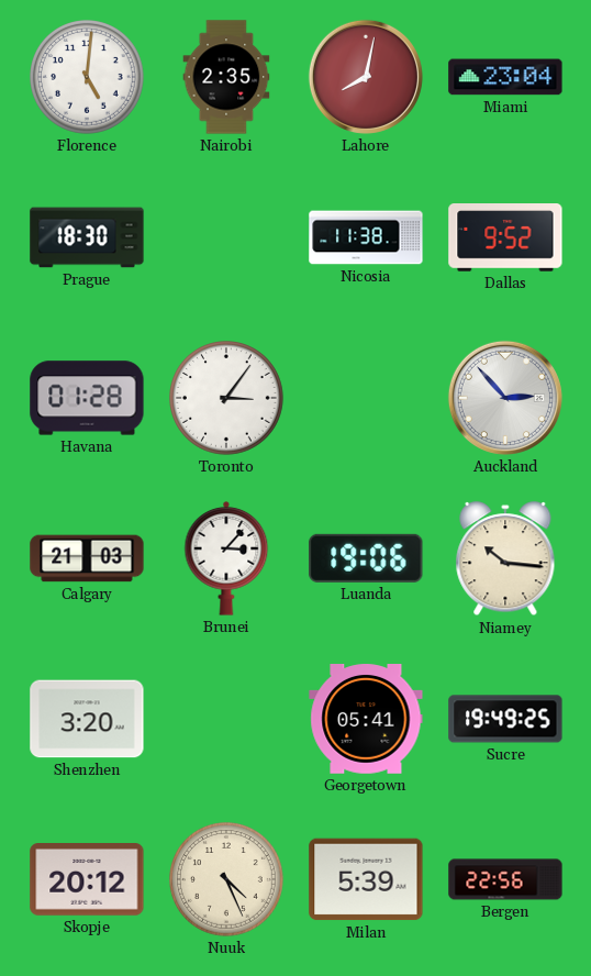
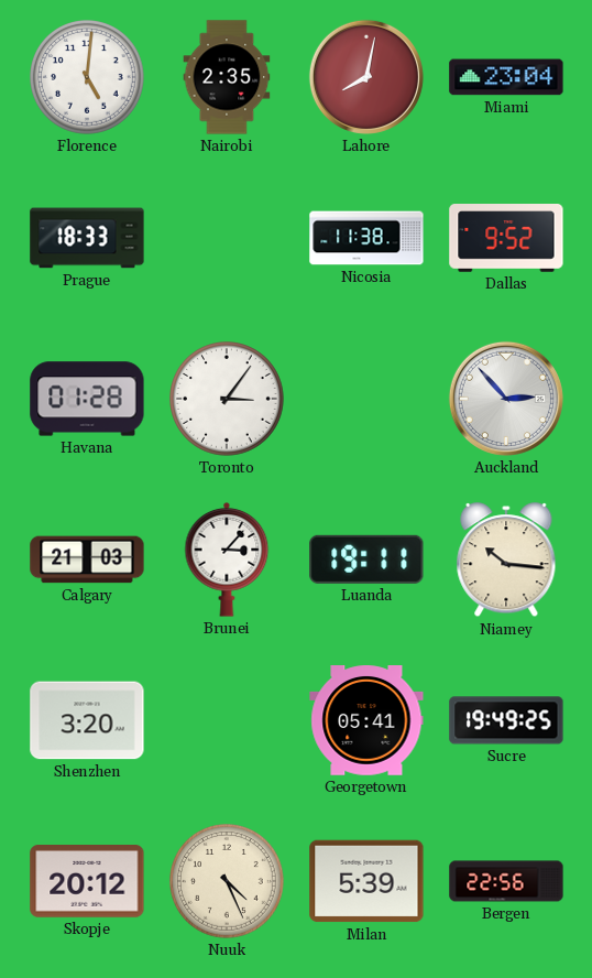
Prague: 18:30 -> 18:33
Luanda: 19:06 -> 19:11
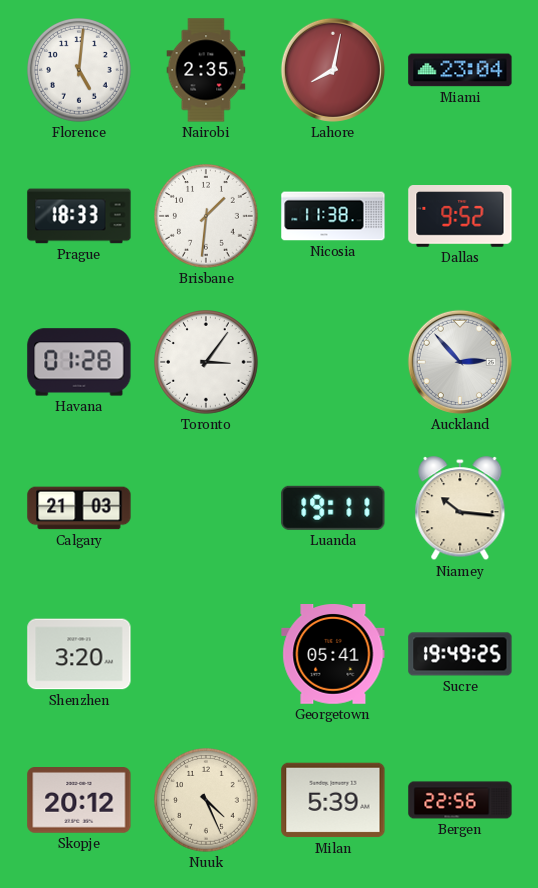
Brisbane: none -> 1:31
Brunei: 3:07 -> none
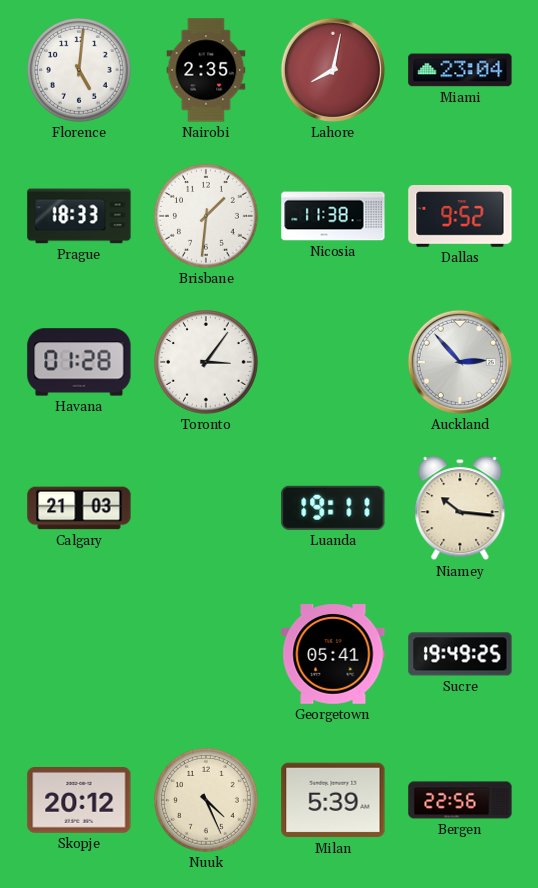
Shenzhen: 3:20 -> none
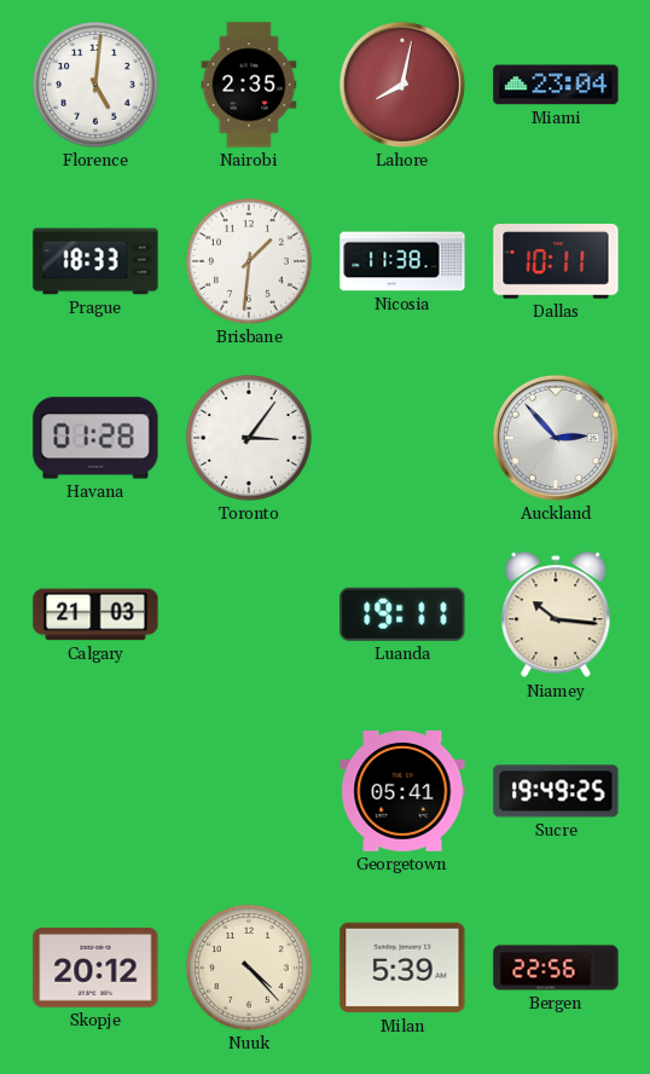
Dallas: 9:52 -> 10:11
Nuuk: 4:26 -> 4:23
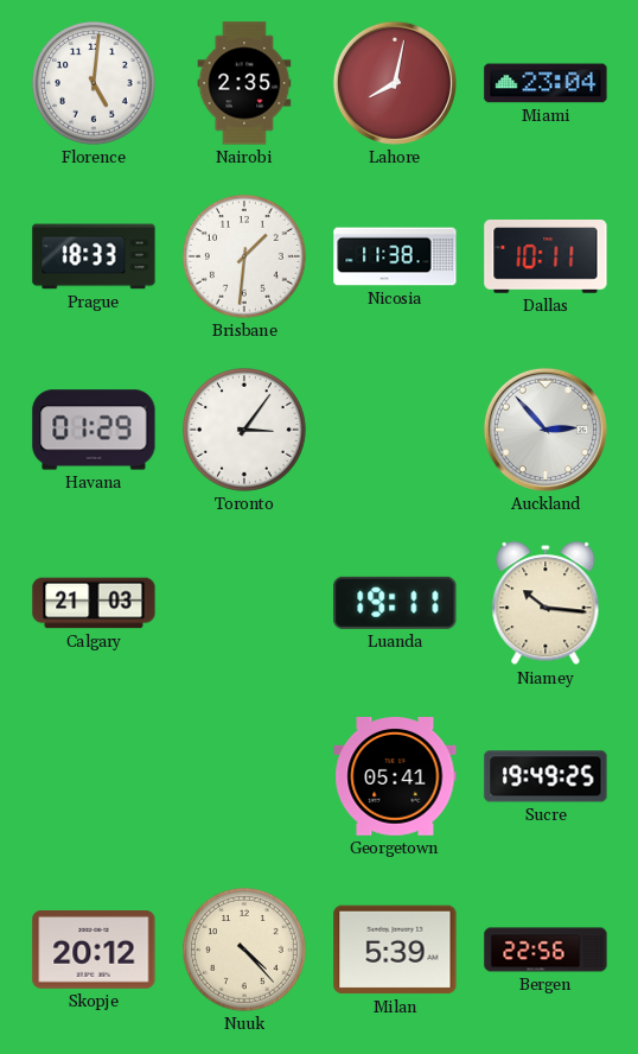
Havana: 01:28 -> 01:29
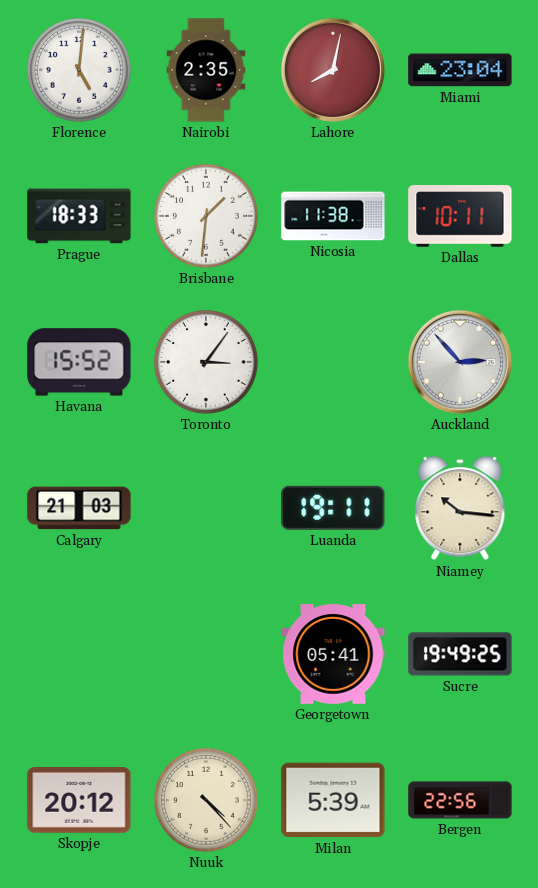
Havana: 01:29 -> 15:52
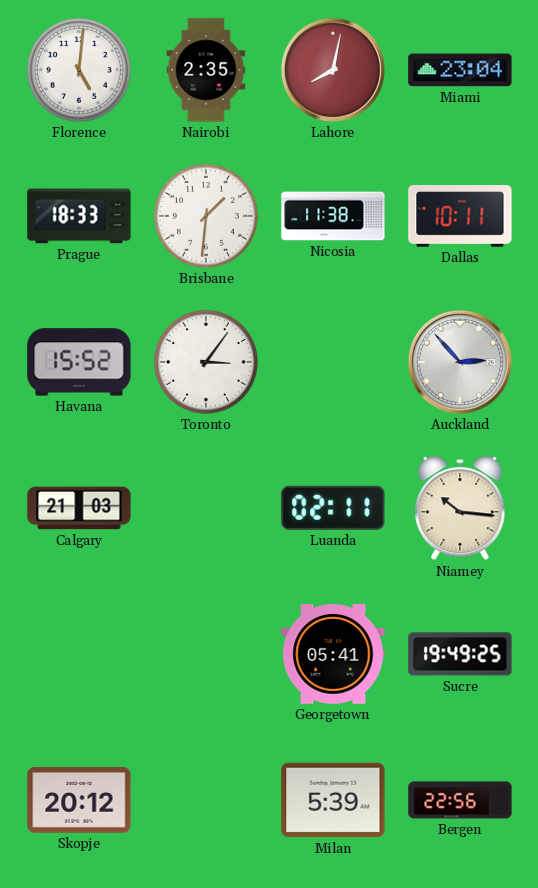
Luanda: 19:11 -> 02:11
Nuuk: 4:23 -> none
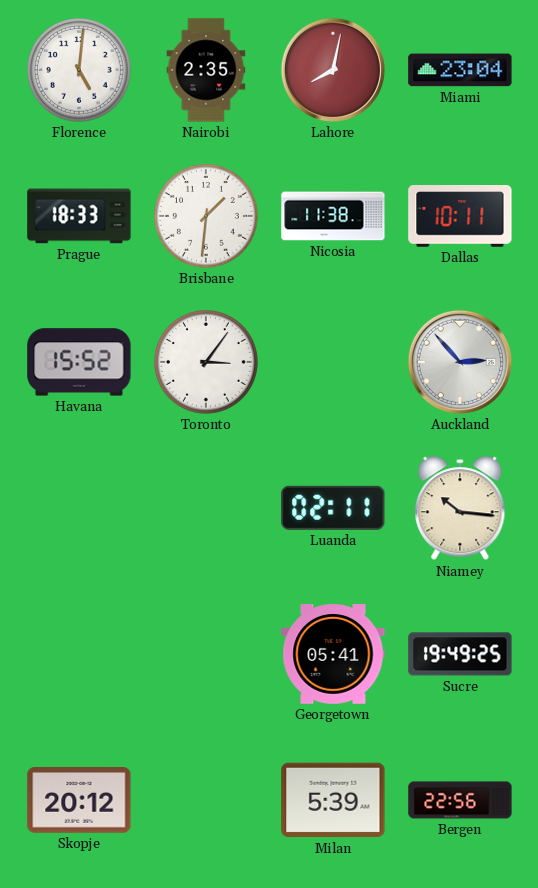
Calgary: 21:03 -> none
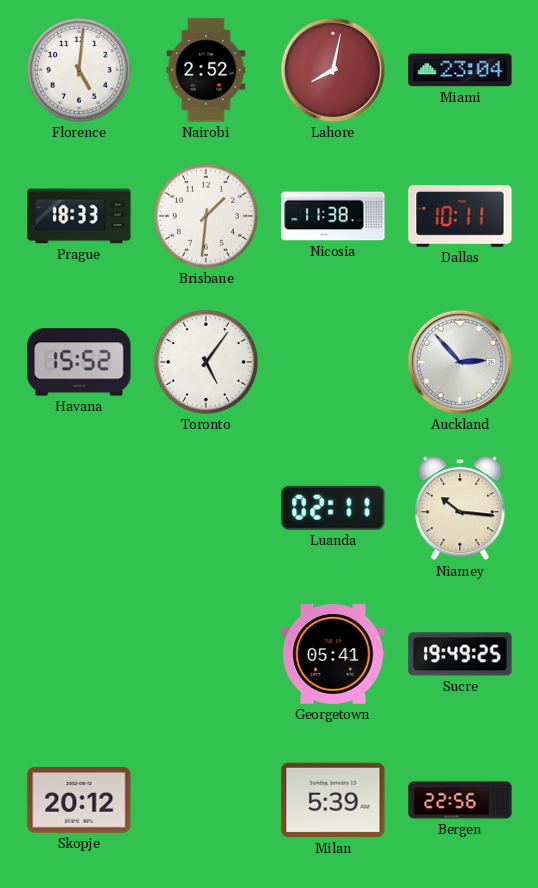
Nairobi: 2:35 -> 2:52
Toronto: 3:06 -> 5:06
